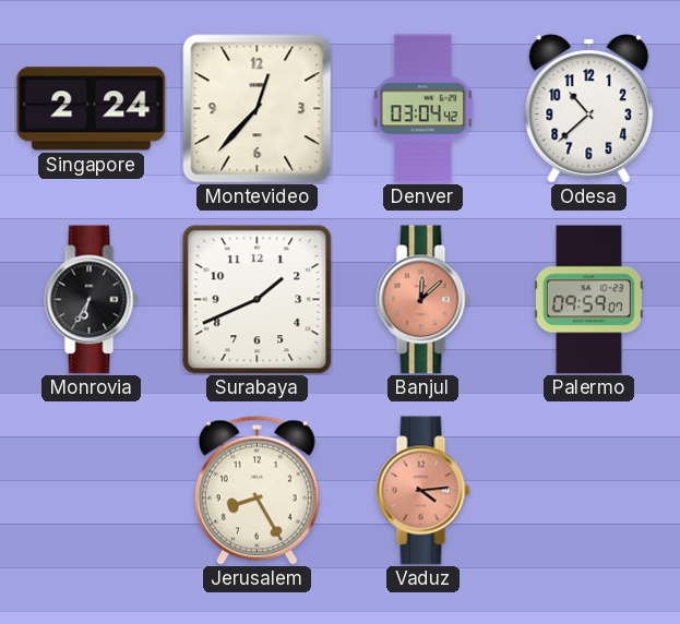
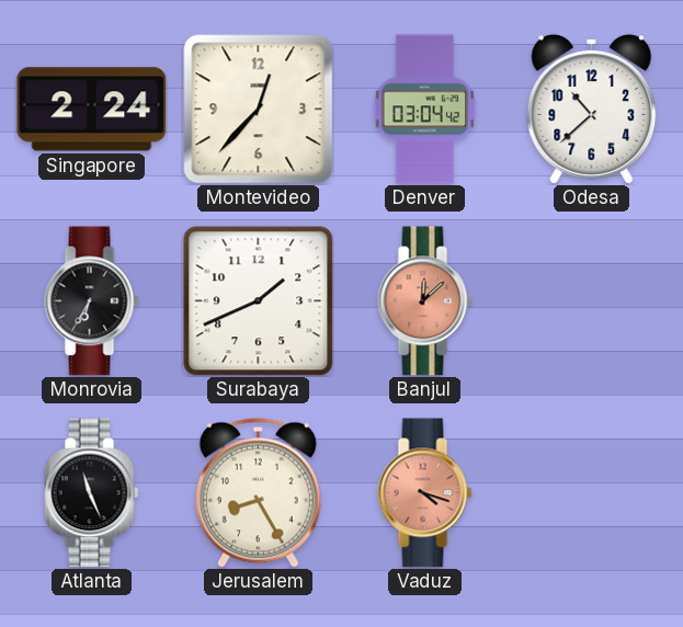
Palermo: 09:59 -> none
Atlanta: none -> 11:26
Vaduz: 4:14 -> 4:18
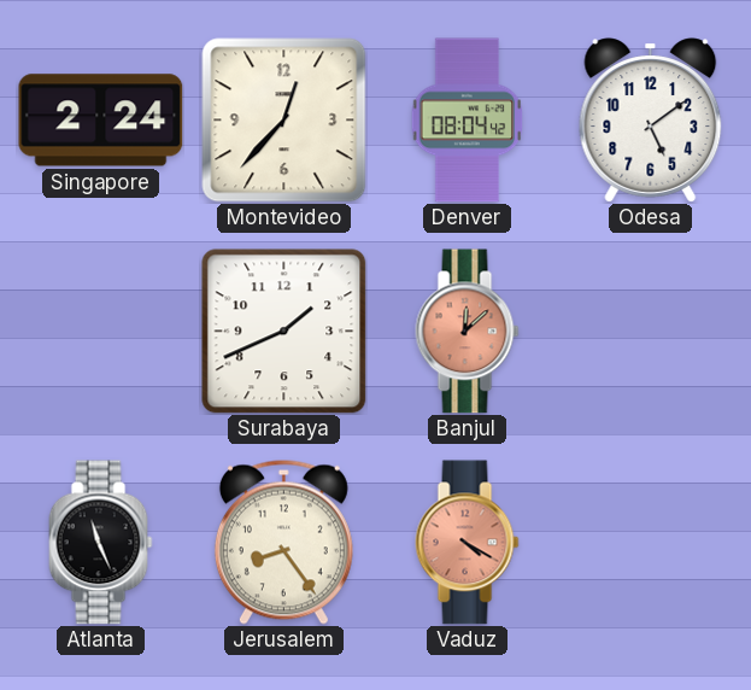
Denver: 03:04 -> 08:04
Odesa: 10:38 -> 5:09
Monrovia: 6:35 -> none
Jerusalem: 8:25 -> 8:24
Vaduz: 4:18 -> 4:20
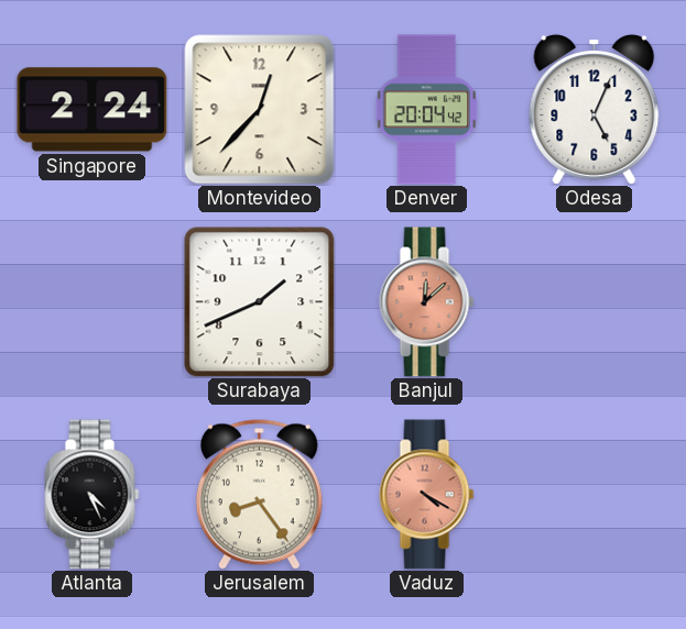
Denver: 08:04 -> 20:04
Odesa: 5:09 -> 5:04
Atlanta: 11:26 -> 4:26
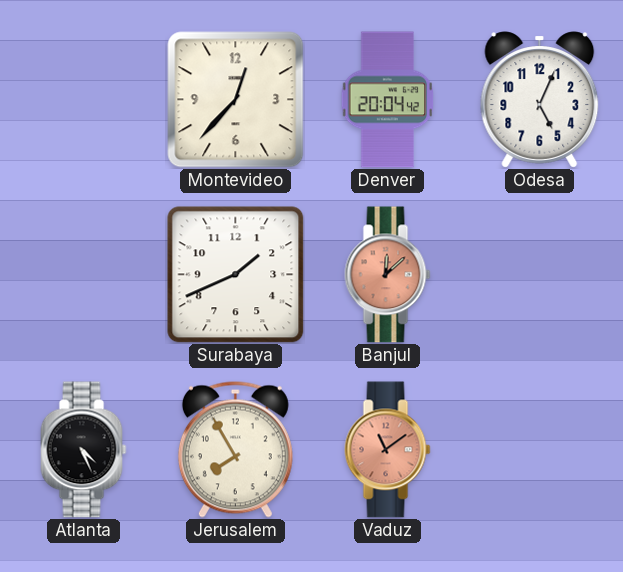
Singapore: 2:24 -> none
Jerusalem: 8:24 -> 7:55
Vaduz: 4:20 -> 11:09
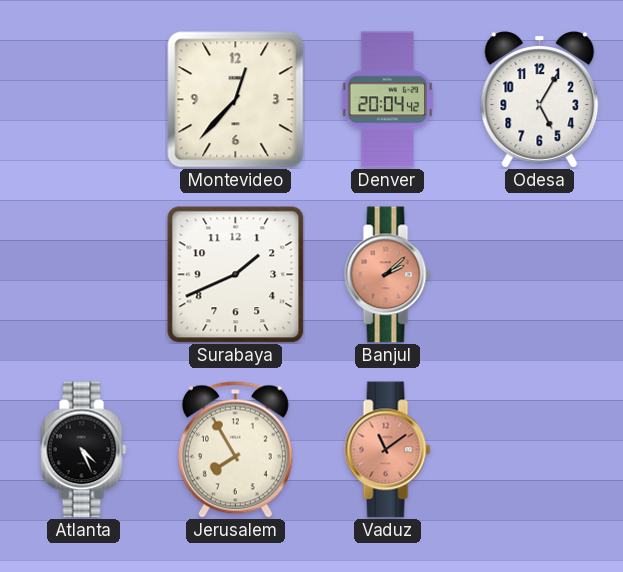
Odesa: 5:04 -> 5:05
Banjul: 12:08 -> 2:08
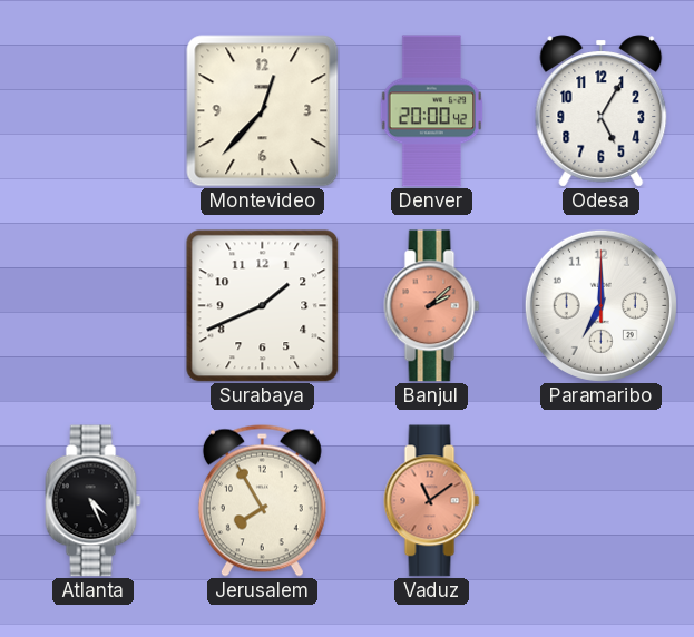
Denver: 20:04 -> 20:00
Paramaribo: none -> 7:00
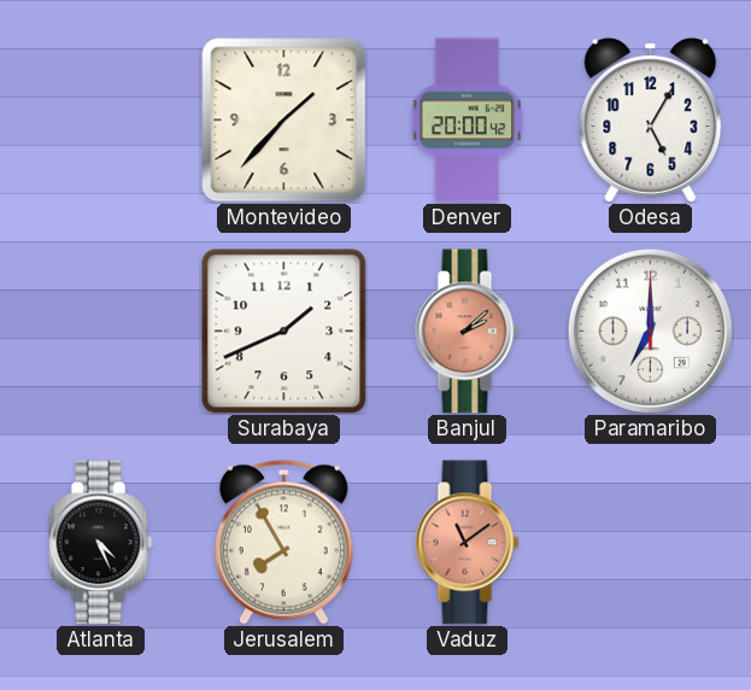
Montevideo: 12:37 -> 1:37
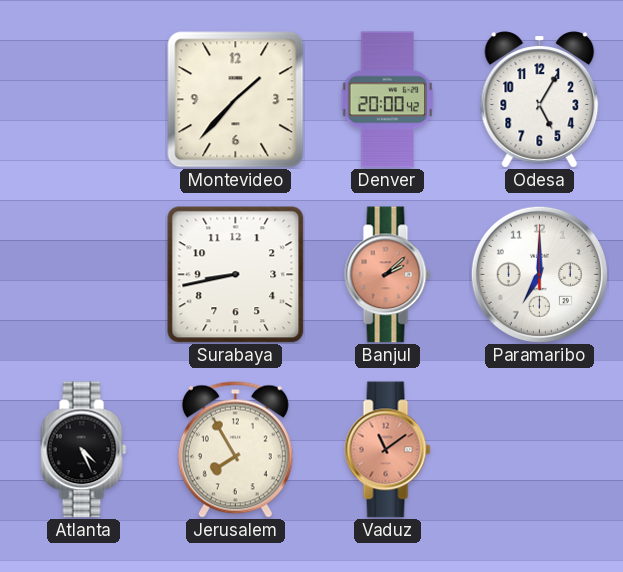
Surabaya: 1:41 -> 8:43
